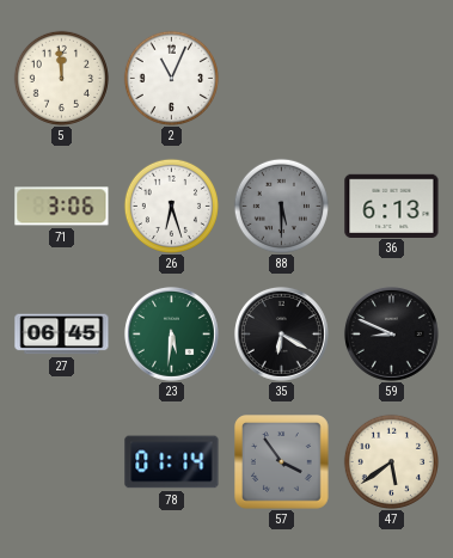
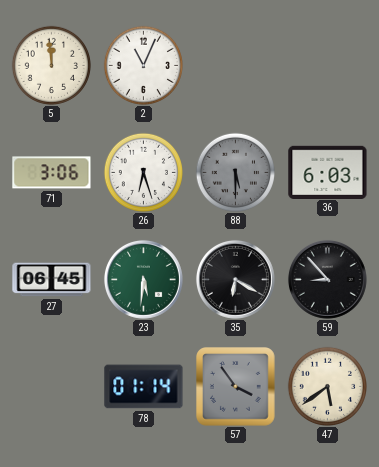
36: 6:13 -> 6:03
59: 8:49 -> 8:53
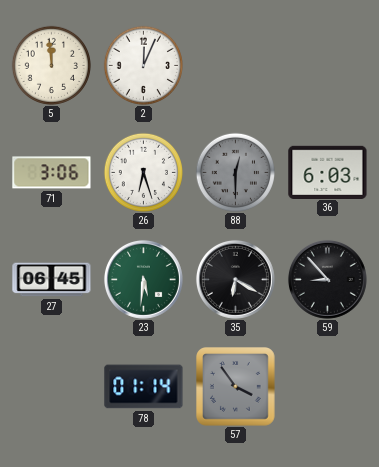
2: 11:04 -> 12:04
88: 5:30 -> 12:30
47: 5:39 -> none
